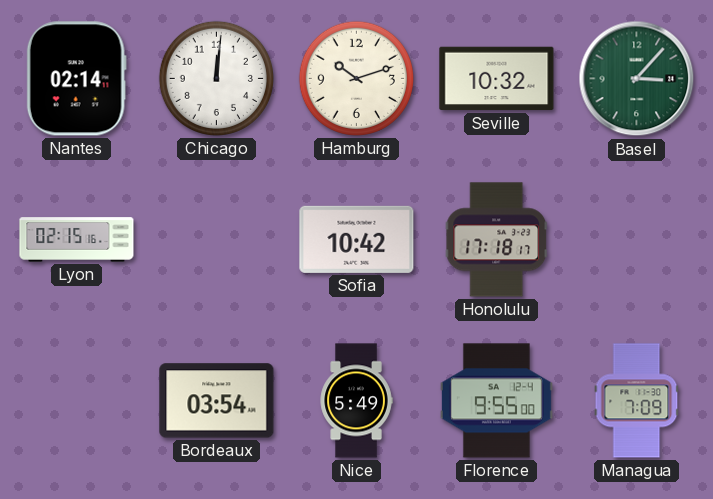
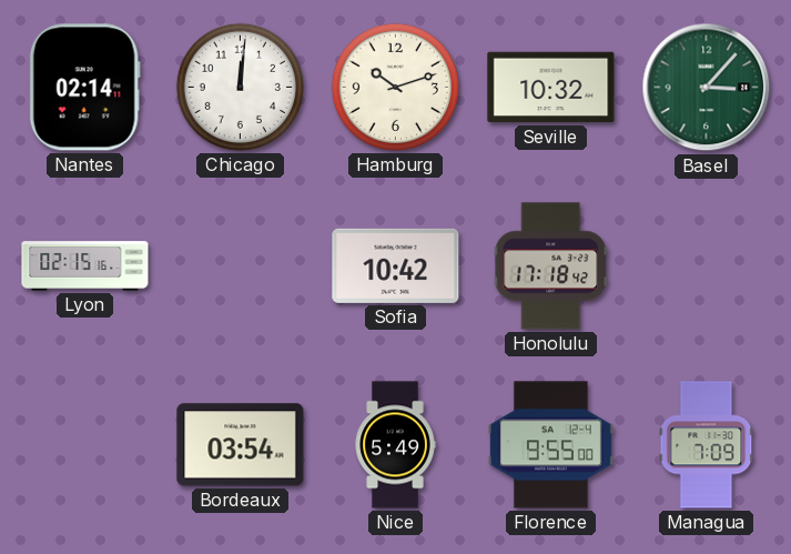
Honolulu: 17:18:17 -> 17:18:42
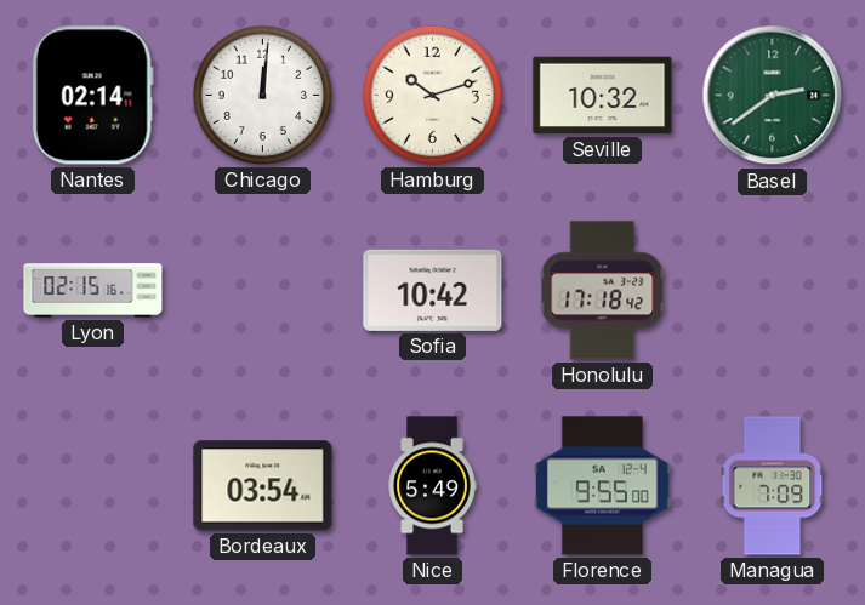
Basel: 3:07 -> 2:39
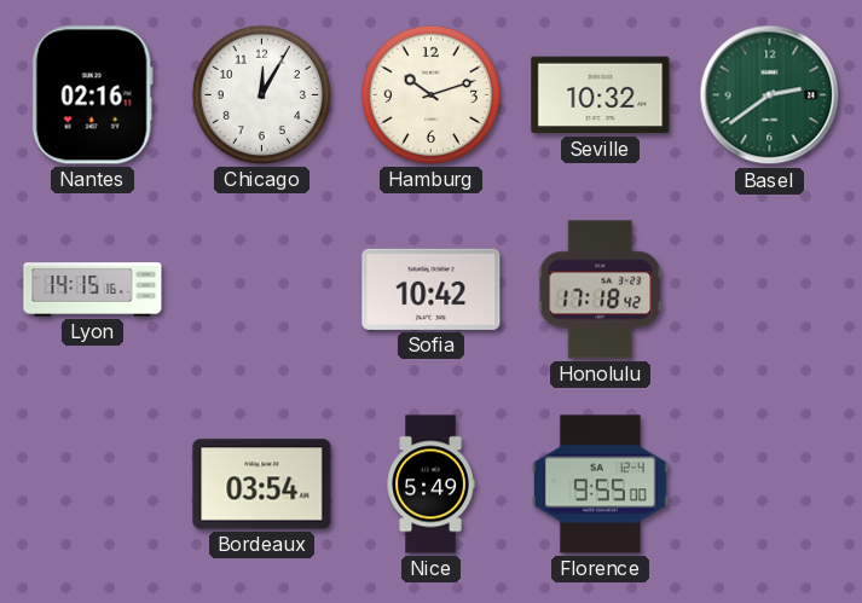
Nantes: 02:14 -> 02:16
Chicago: 12:01 -> 12:05
Lyon: 02:15 -> 14:15
Managua: 7:09 -> none
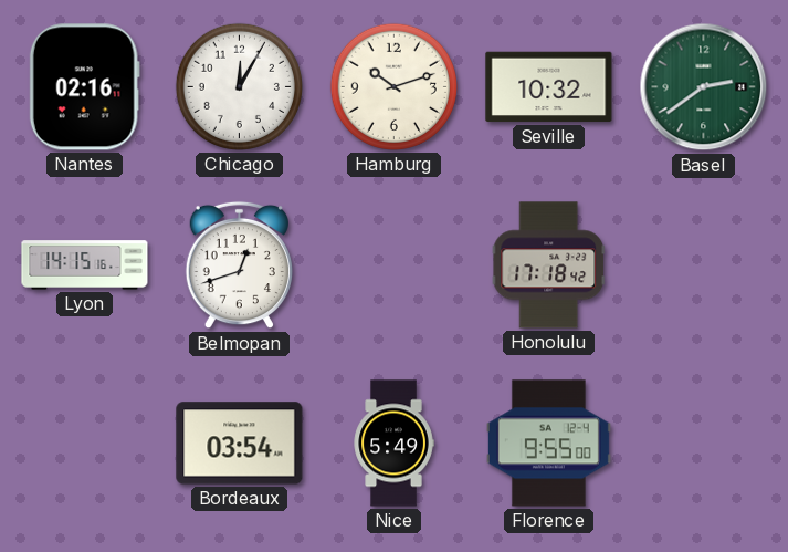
Belmopan: none -> 12:42
Sofia: 10:42 -> none
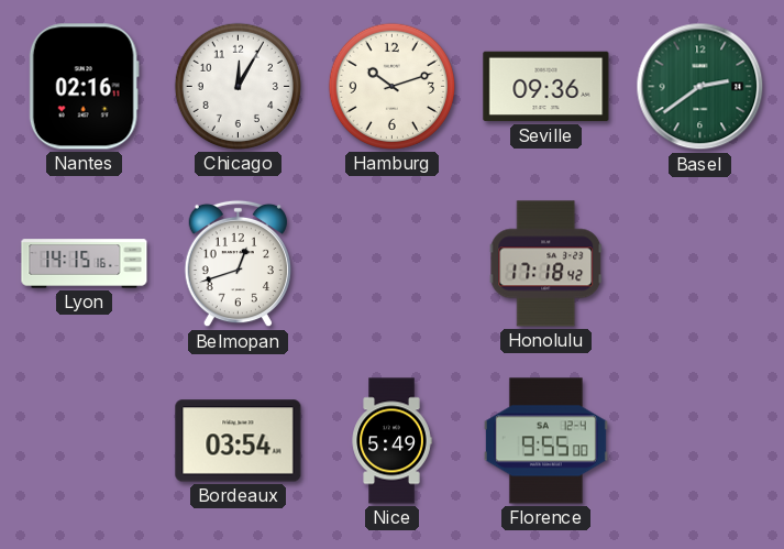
Seville: 10:32 -> 09:36
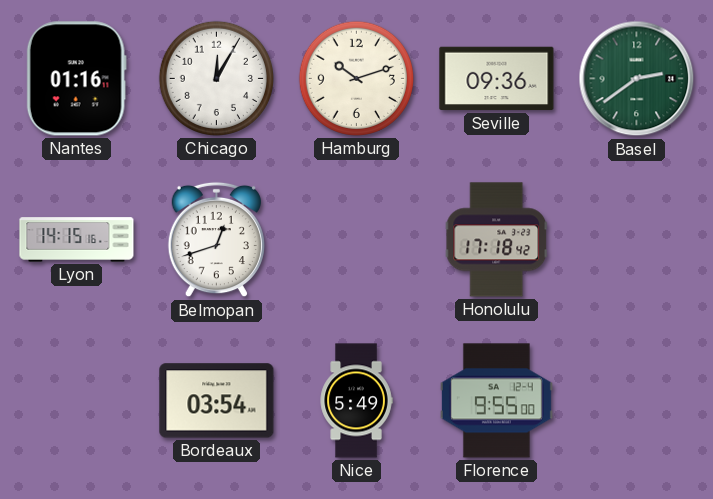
Nantes: 02:16 -> 01:16
